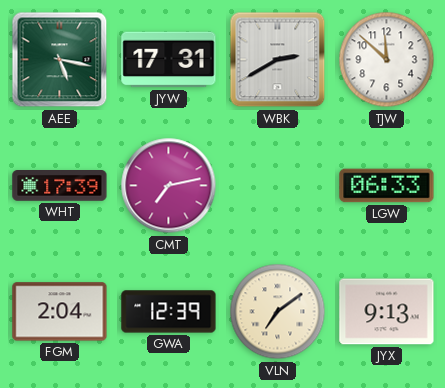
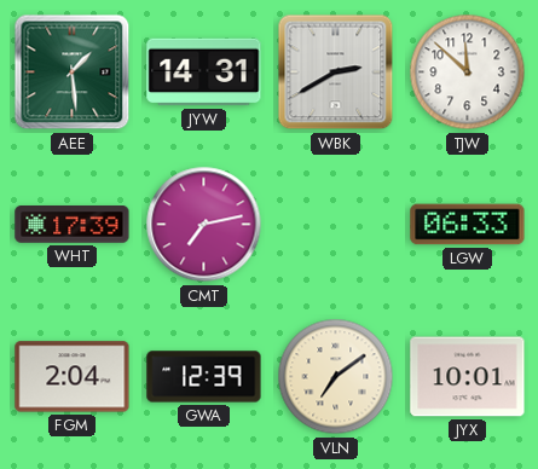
AEE: 5:17 -> 1:29
JYW: 17:31 -> 14:31
JYX: 9:13 -> 10:01
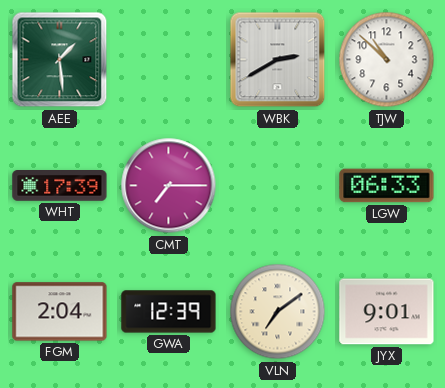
JYW: 14:31 -> none
TJW: 11:52 -> 10:52
CMT: 7:13 -> 7:15
JYX: 10:01 -> 9:01
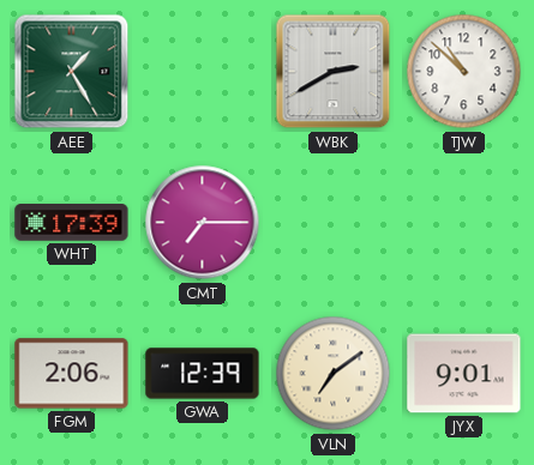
AEE: 1:29 -> 1:25
LGW: 06:33 -> none
FGM: 2:04 -> 2:06
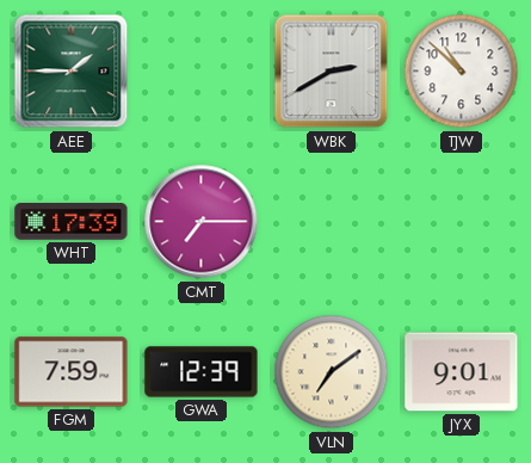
AEE: 1:25 -> 1:45
FGM: 2:06 -> 7:59
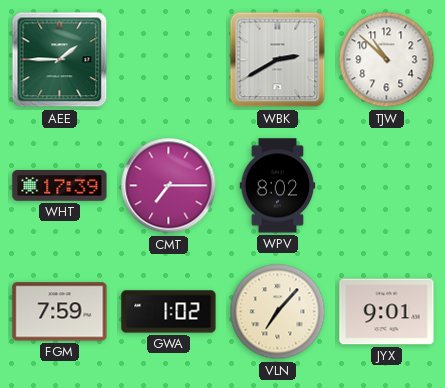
WPV: none -> 8:02
GWA: 12:39 -> 1:02
VLN: 7:09 -> 7:07
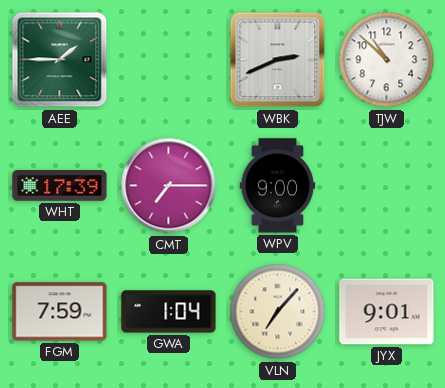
WBK: 2:40 -> 2:41
WPV: 8:02 -> 9:00
GWA: 1:02 -> 1:04
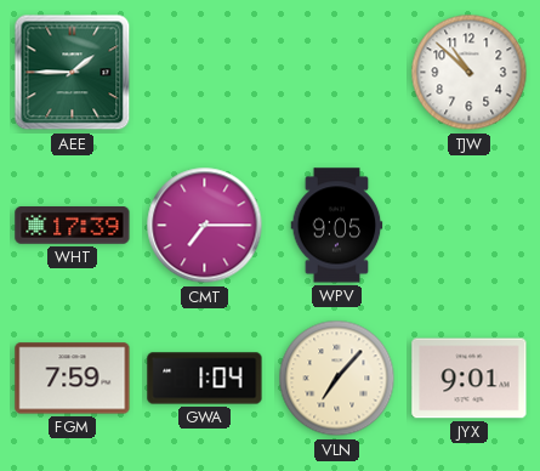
WBK: 2:41 -> none
WPV: 9:00 -> 9:05
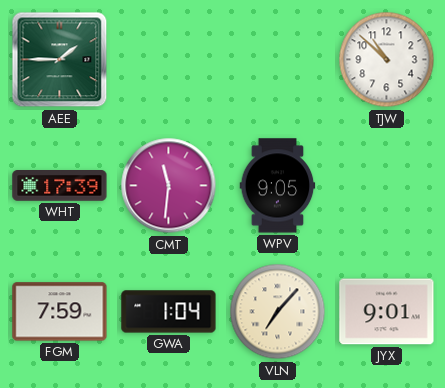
CMT: 7:15 -> 11:31
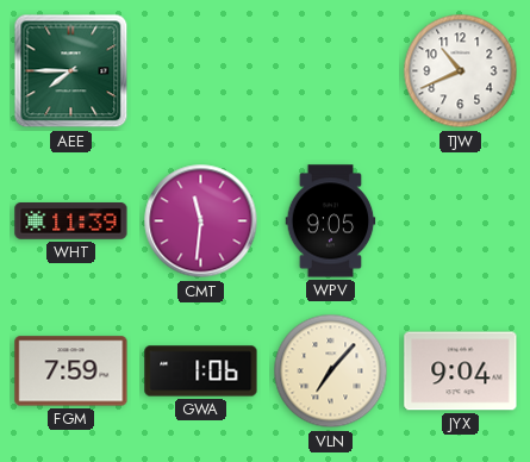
AEE: 1:45 -> 7:45
TJW: 10:52 -> 10:41
WHT: 17:39 -> 11:39
GWA: 1:04 -> 1:06
JYX: 9:01 -> 9:04
